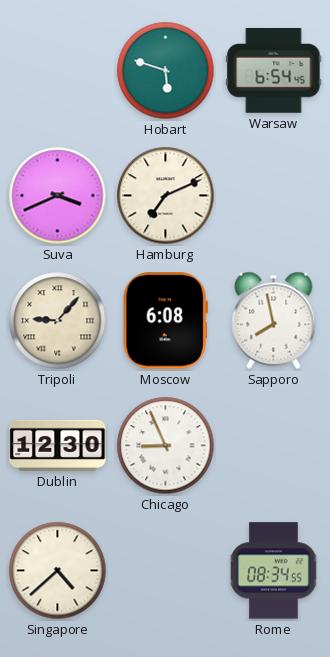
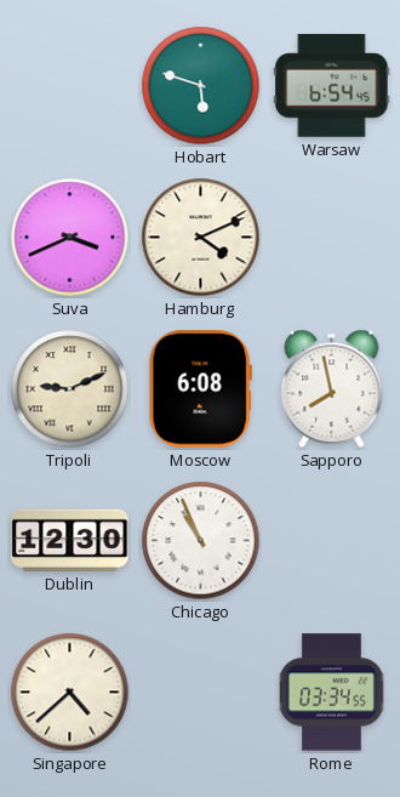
Hamburg: 7:11 -> 4:11
Tripoli: 9:07 -> 9:11
Chicago: 8:56 -> 10:56
Rome: 08:34 -> 03:34
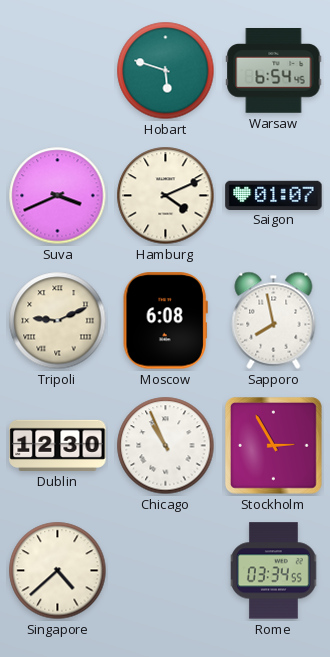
Saigon: none -> 01:07
Stockholm: none -> 2:55
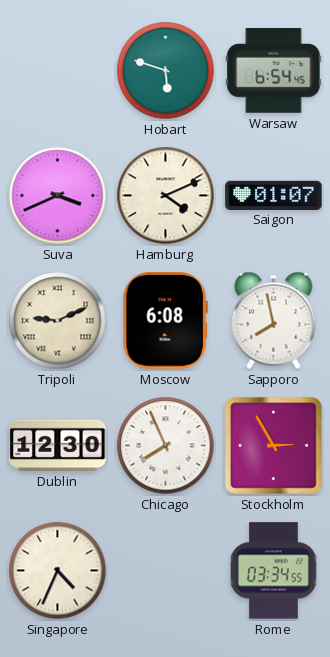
Chicago: 10:56 -> 7:56
Singapore: 4:38 -> 4:34
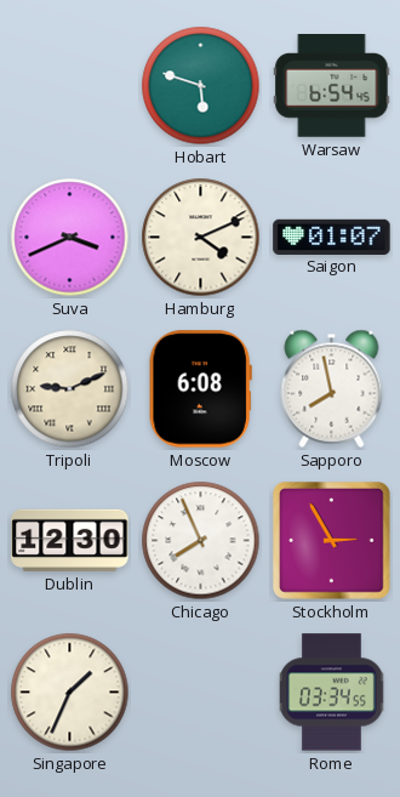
Singapore: 4:34 -> 1:34
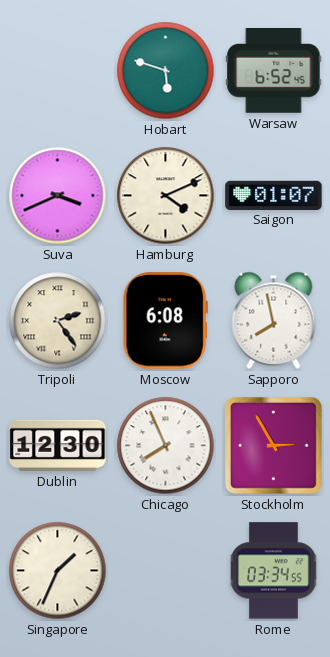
Warsaw: 6:54 -> 6:52
Tripoli: 9:11 -> 2:24
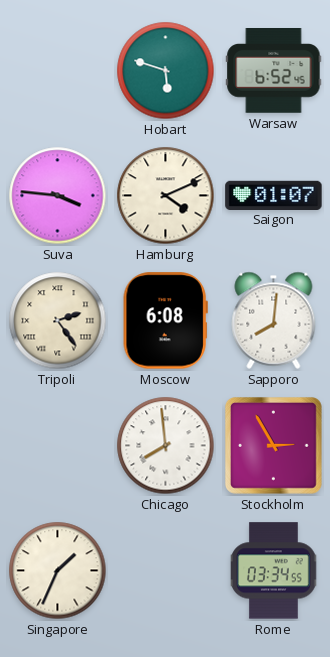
Suva: 3:41 -> 3:46
Sapporo: 7:58 -> 8:01
Dublin: 12:30 -> none
Chicago: 7:56 -> 7:59
